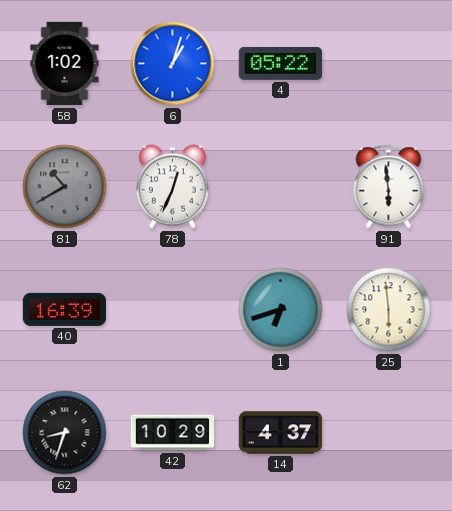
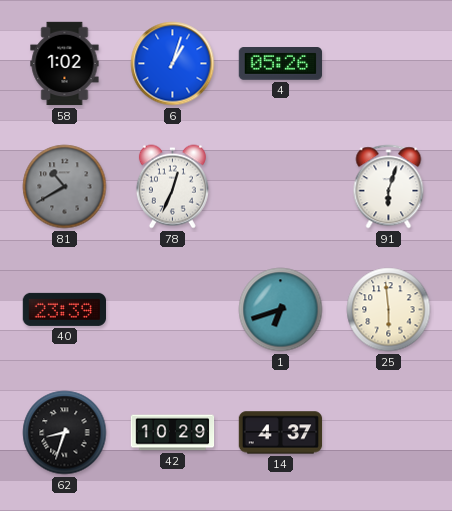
4: 05:22 -> 05:26
91: 5:59 -> 6:03
40: 16:39 -> 23:39
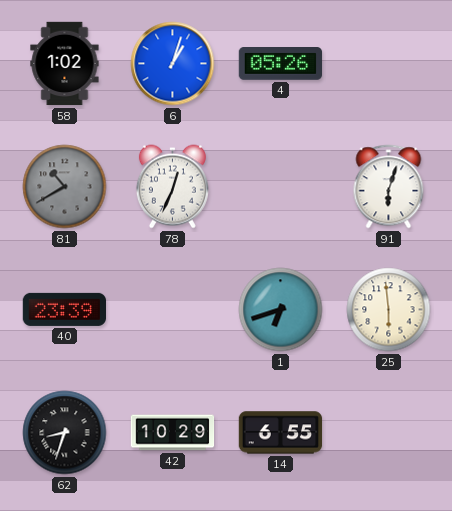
14: 4:37 -> 6:55
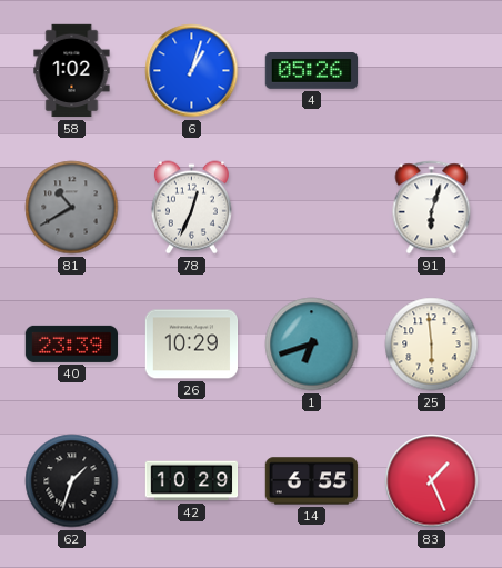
26: none -> 10:29
62: 8:33 -> 1:33
83: none -> 1:26
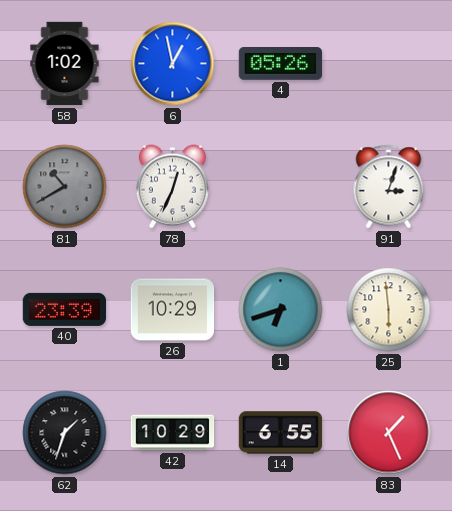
6: 1:03 -> 12:58
91: 6:03 -> 3:03
